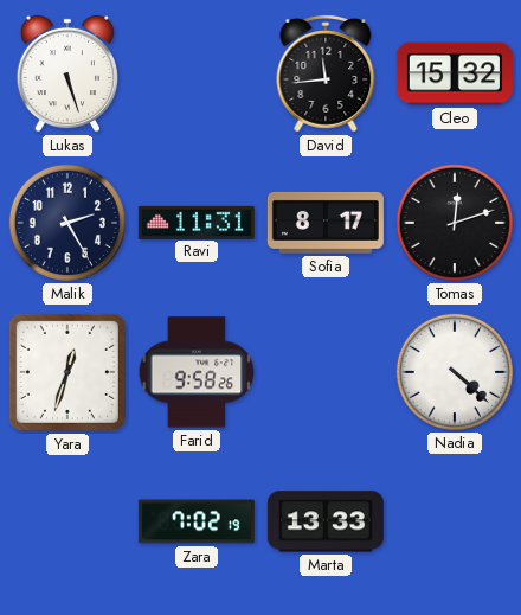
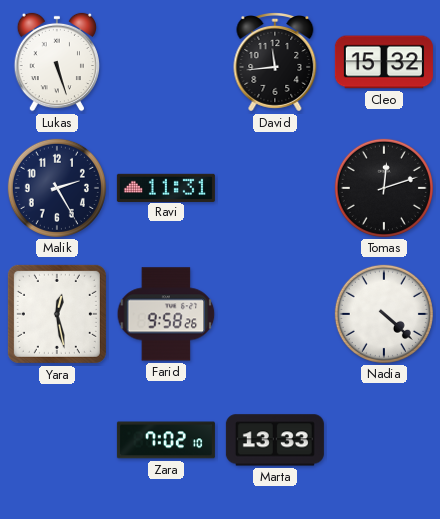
Sofia: 8:17 -> none
Yara: 12:33 -> 12:28
Zara: 7:02:19 -> 7:02:10
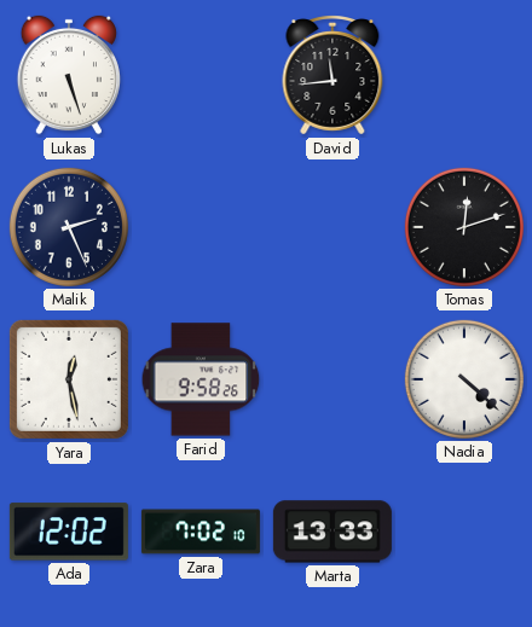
Cleo: 15:32 -> none
Malik: 2:25 -> 2:26
Ravi: 11:31 -> none
Ada: none -> 12:02
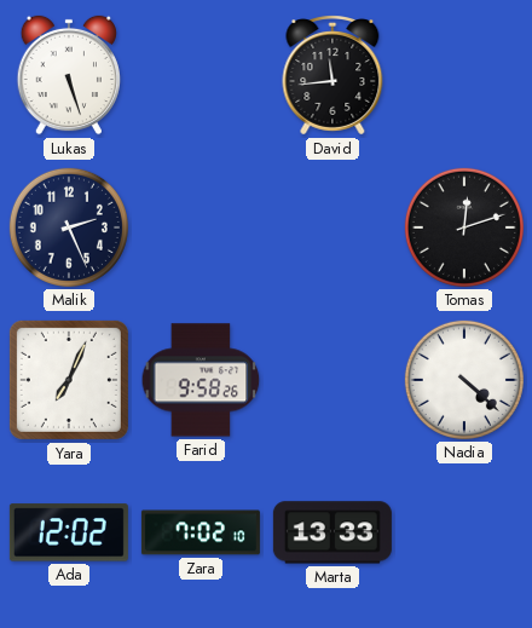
Yara: 12:28 -> 7:04
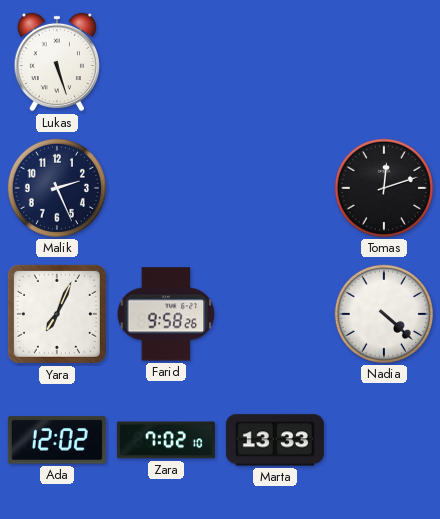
David: 11:44 -> none
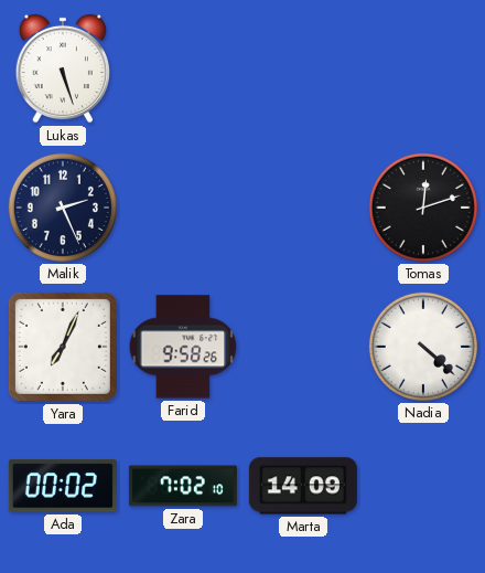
Ada: 12:02 -> 00:02
Marta: 13:33 -> 14:09
